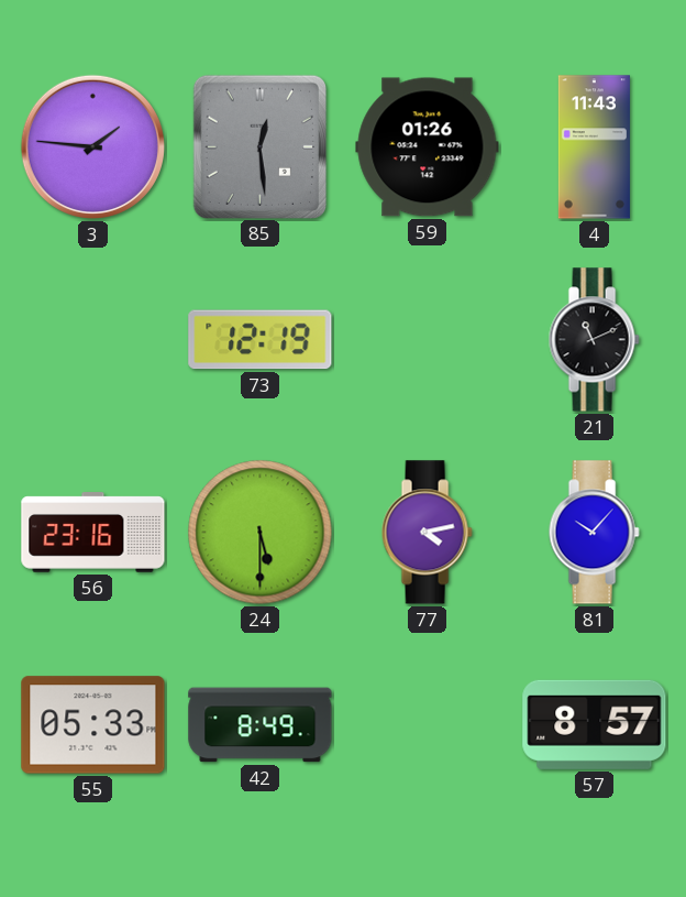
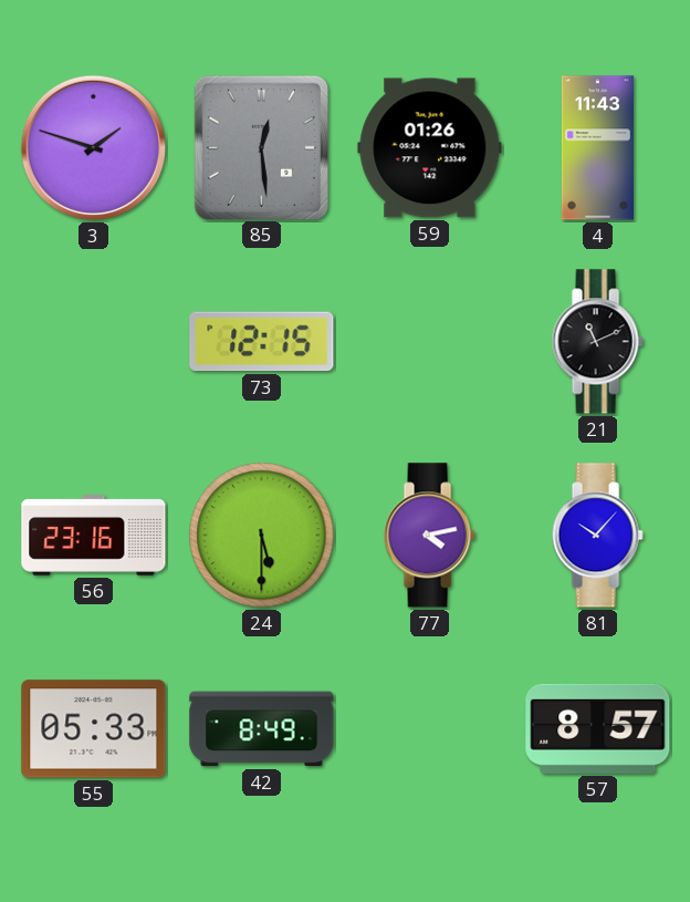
3: 1:46 -> 1:48
73: 12:19 -> 12:15
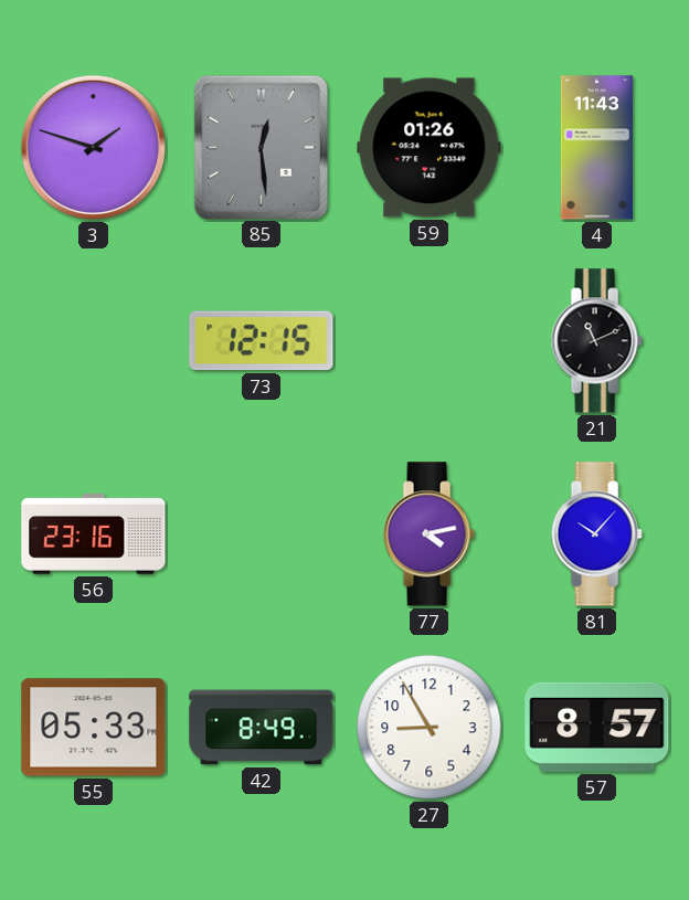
24: 5:30 -> none
27: none -> 8:55
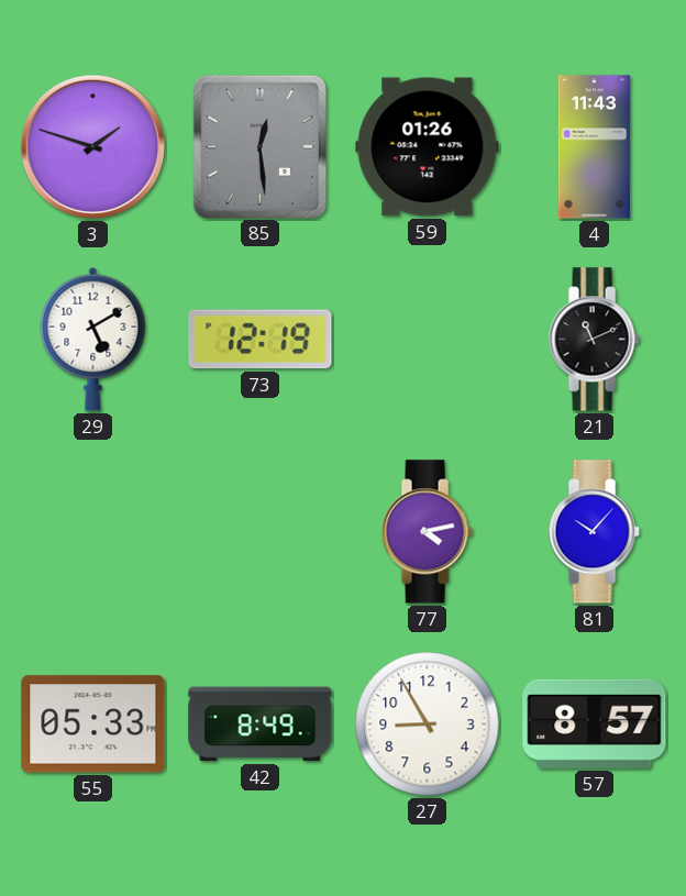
29: none -> 5:10
73: 12:15 -> 12:19
56: 23:16 -> none
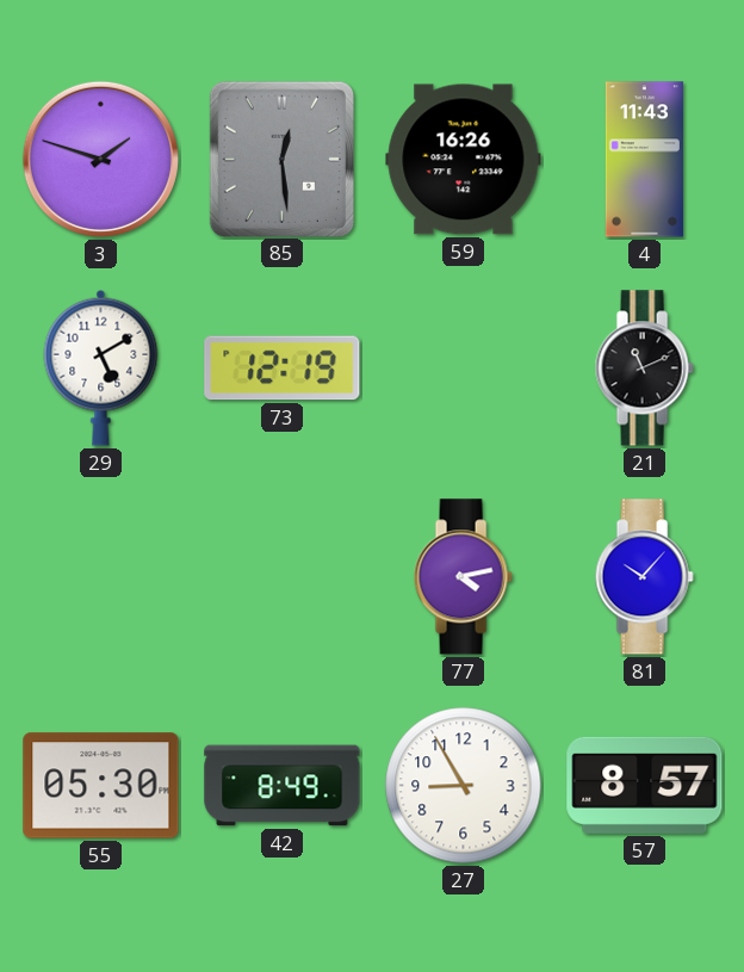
59: 01:26 -> 16:26
55: 05:33 -> 05:30
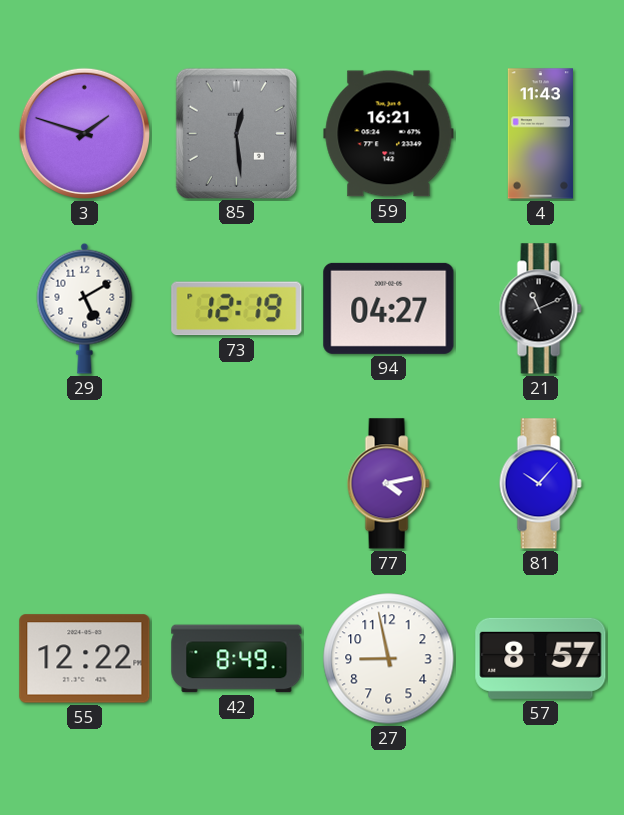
59: 16:26 -> 16:21
94: none -> 04:27
55: 05:30 -> 12:22
27: 8:55 -> 8:58
